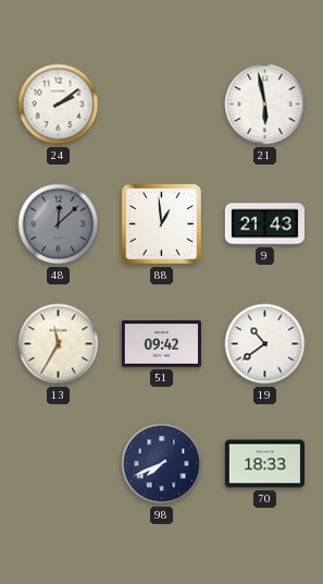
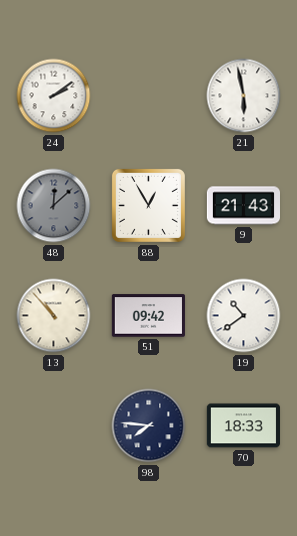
88: 12:59 -> 12:55
13: 11:35 -> 10:53
98: 7:41 -> 7:46
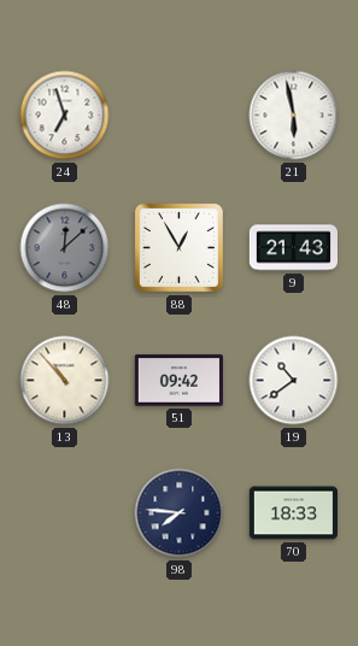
24: 2:09 -> 6:57
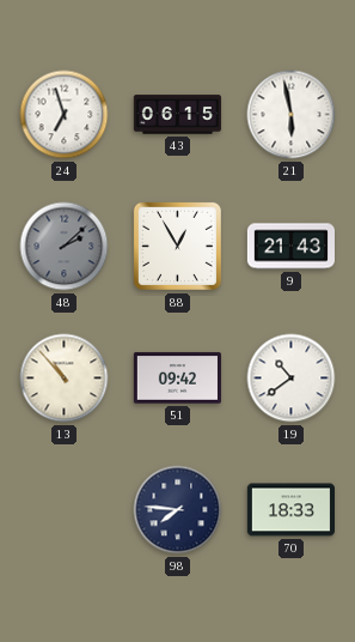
43: none -> 06:15
48: 12:08 -> 2:08
